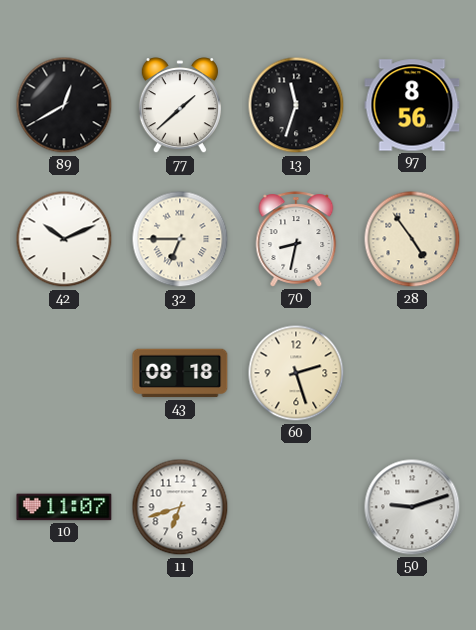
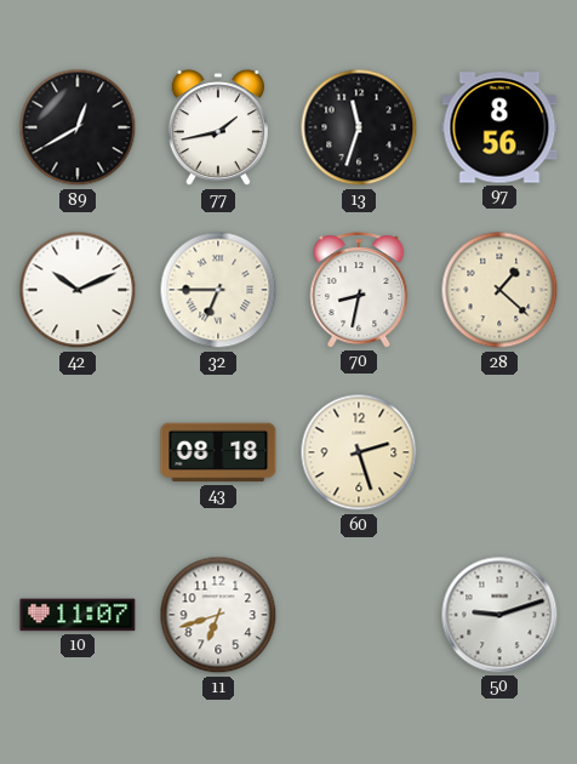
77: 1:38 -> 1:43
28: 4:54 -> 1:22
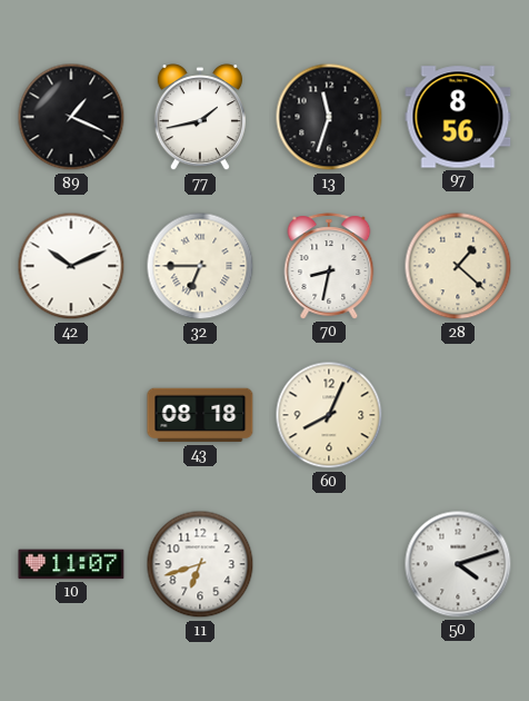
89: 12:40 -> 1:19
60: 2:27 -> 8:04
50: 9:12 -> 4:12
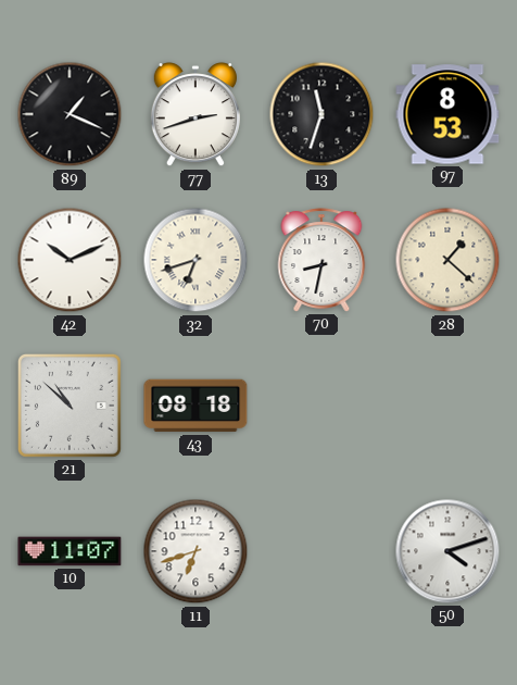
77: 1:43 -> 2:42
97: 8:56 -> 8:53
32: 6:45 -> 6:42
21: none -> 10:52
60: 8:04 -> none
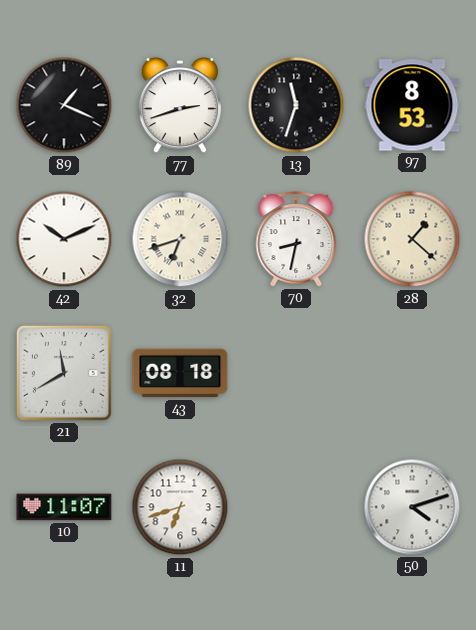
21: 10:52 -> 11:40
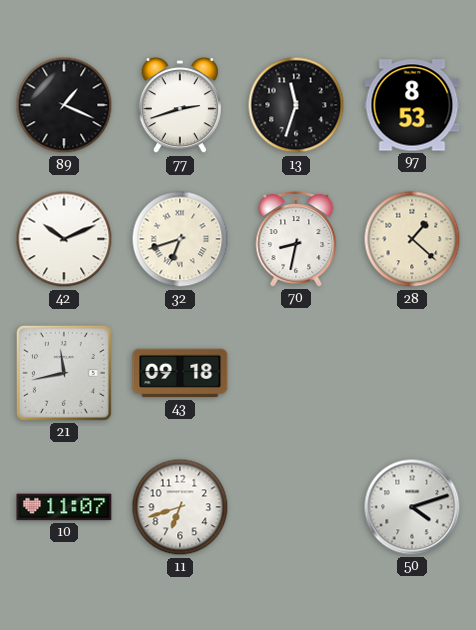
21: 11:40 -> 11:43
43: 08:18 -> 09:18
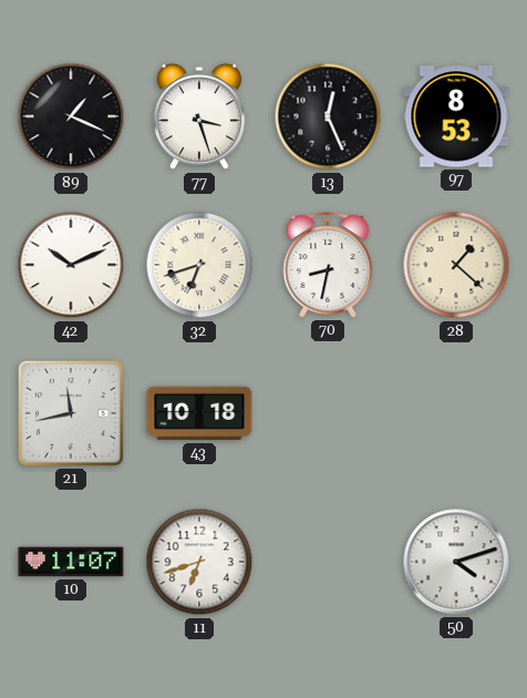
77: 2:42 -> 3:27
13: 11:33 -> 12:26
43: 09:18 -> 10:18
